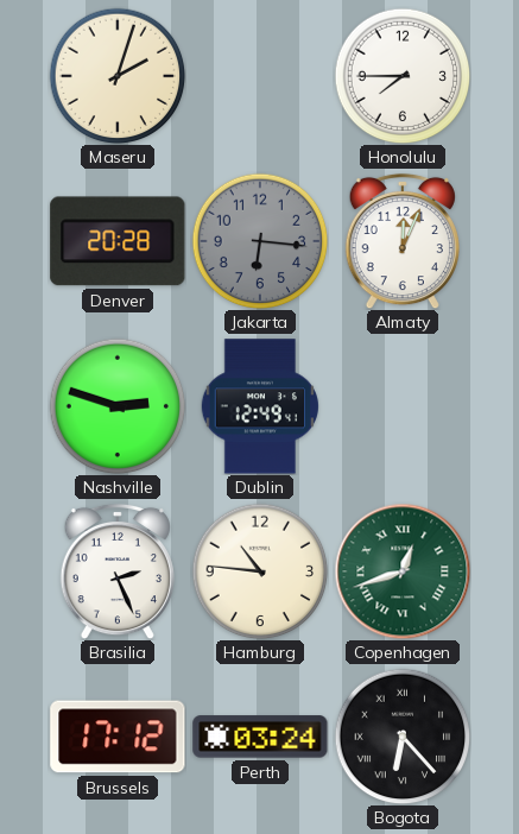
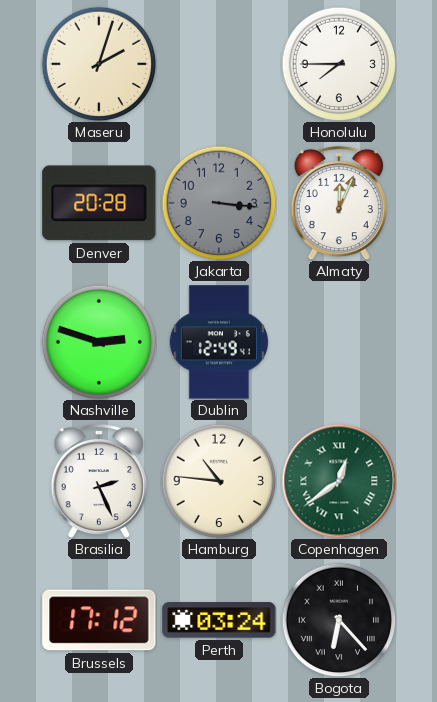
Jakarta: 6:16 -> 3:16
Copenhagen: 12:42 -> 12:39
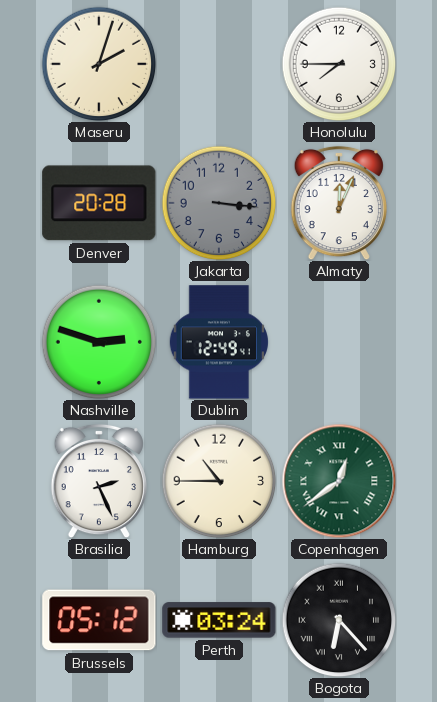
Hamburg: 10:46 -> 10:45
Brussels: 17:12 -> 05:12
